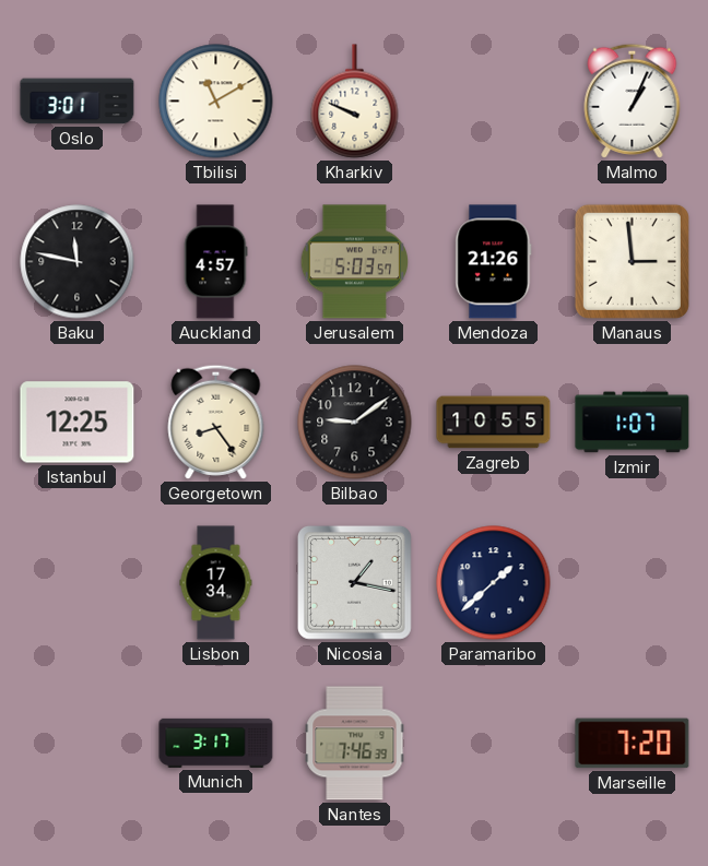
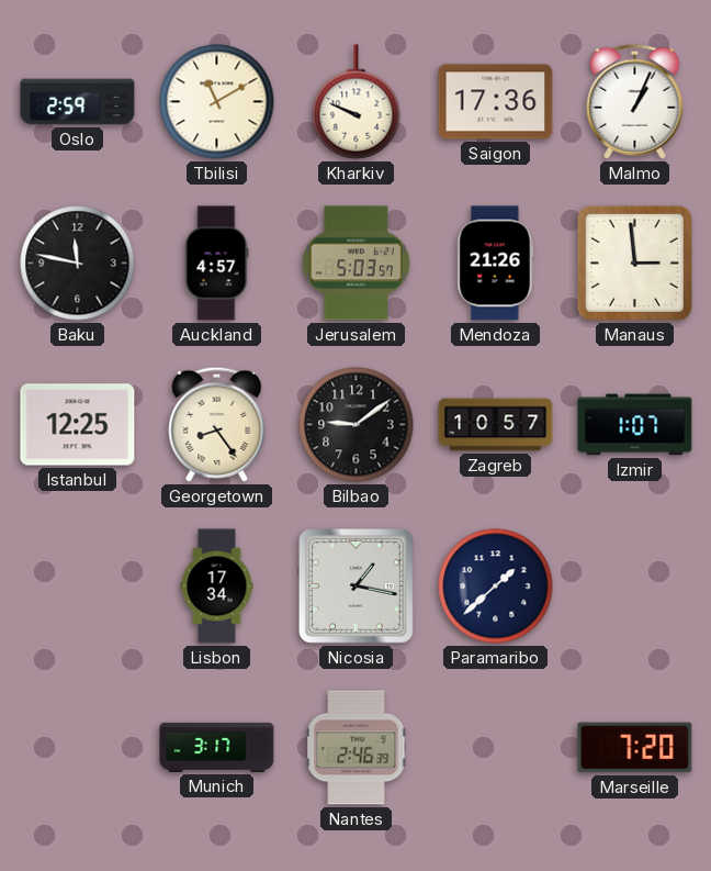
Oslo: 3:01 -> 2:59
Saigon: none -> 17:36
Zagreb: 10:55 -> 10:57
Nantes: 7:46 -> 2:46
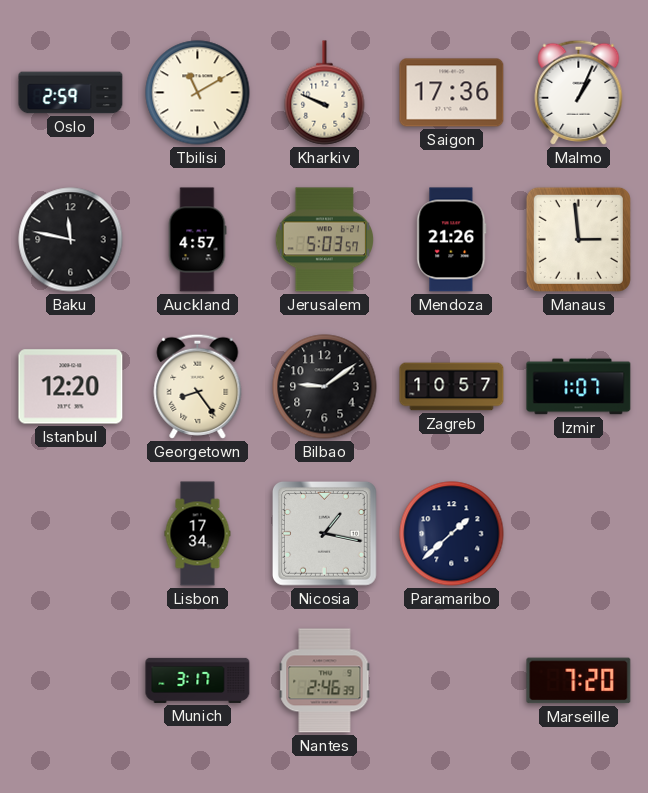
Istanbul: 12:25 -> 12:20
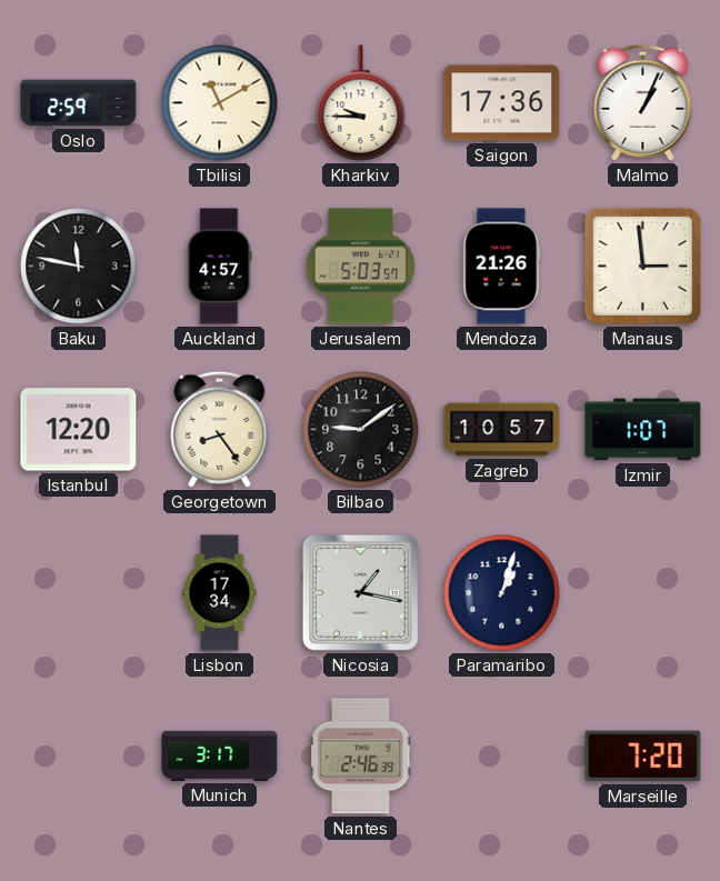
Kharkiv: 9:49 -> 9:45
Paramaribo: 1:38 -> 1:03
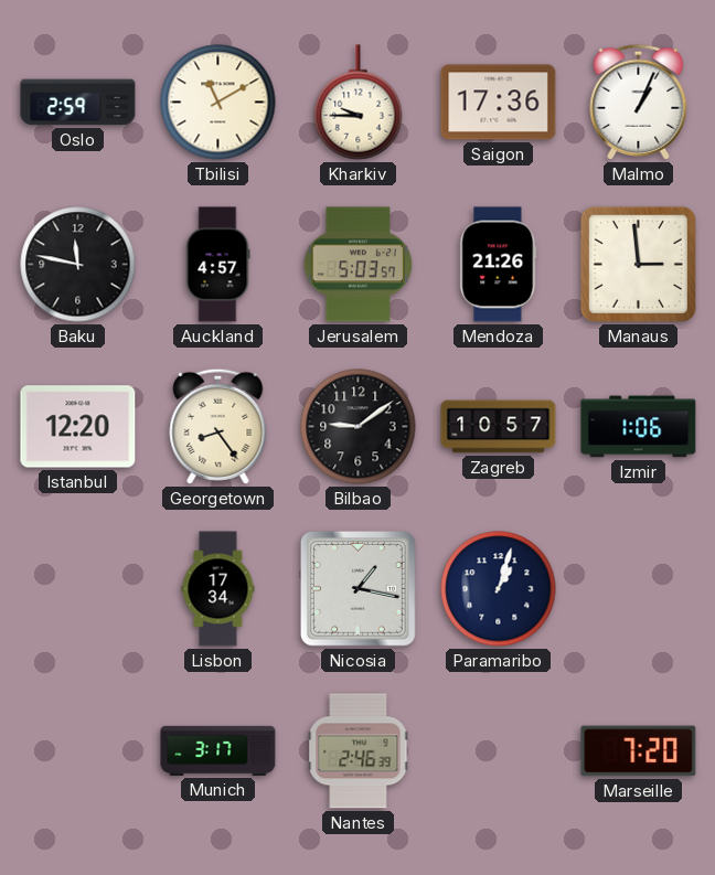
Izmir: 1:07 -> 1:06
